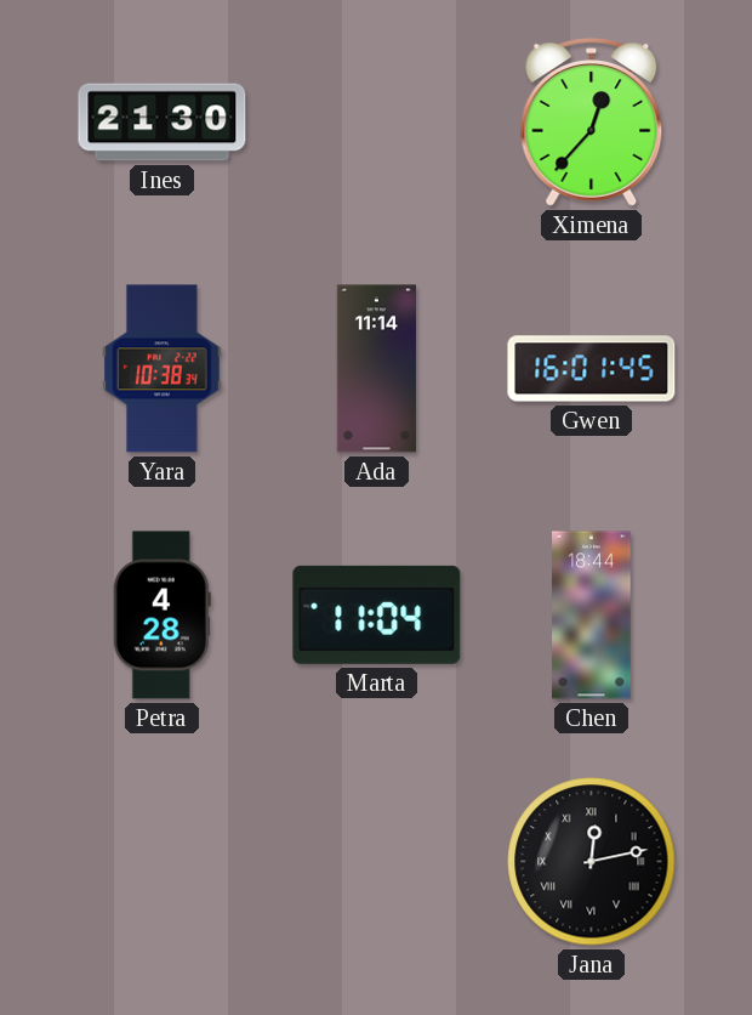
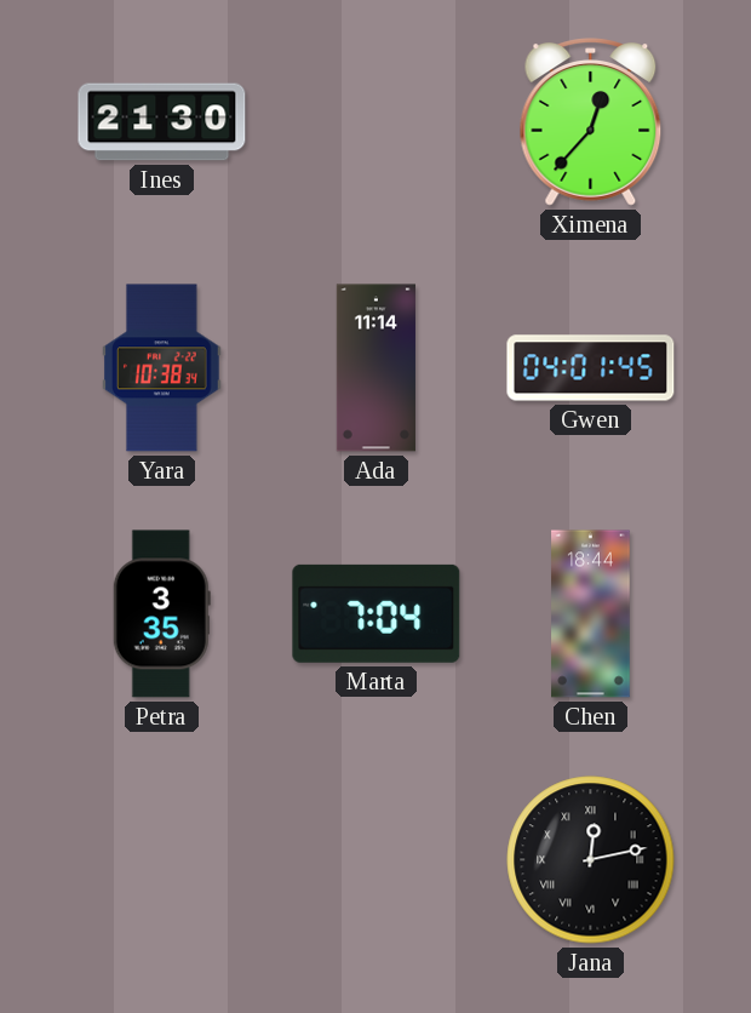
Gwen: 16:01 -> 04:01
Petra: 4:28 -> 3:35
Marta: 11:04 -> 7:04
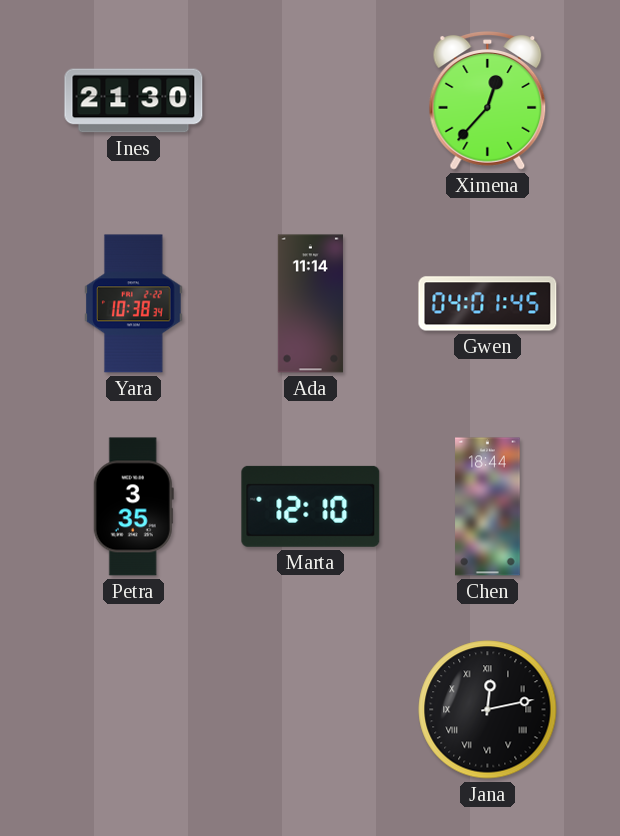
Marta: 7:04 -> 12:10
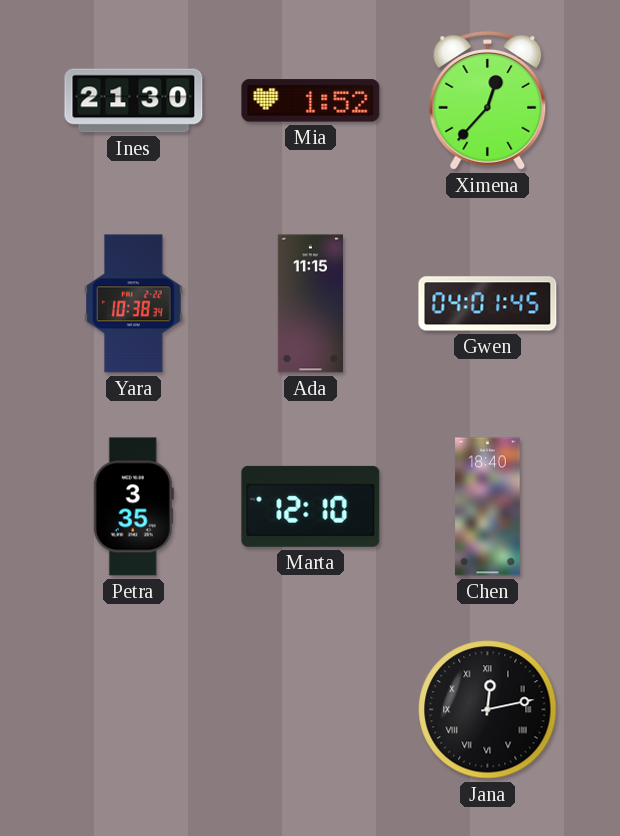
Mia: none -> 1:52
Ada: 11:14 -> 11:15
Chen: 18:44 -> 18:40
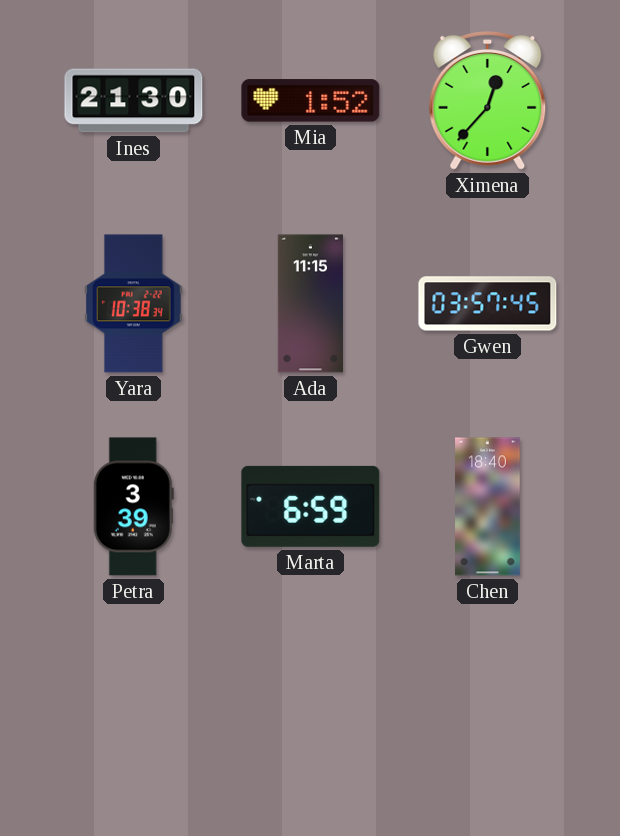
Gwen: 04:01 -> 03:57
Petra: 3:35 -> 3:39
Marta: 12:10 -> 6:59
Jana: 12:13 -> none
